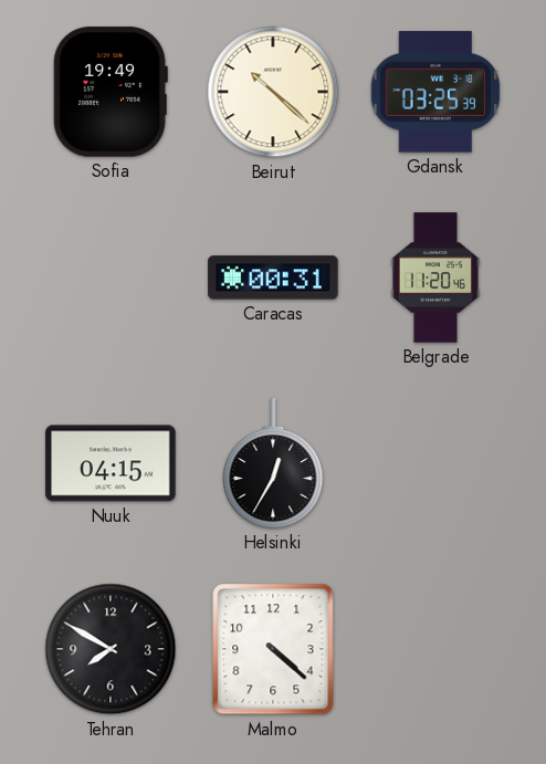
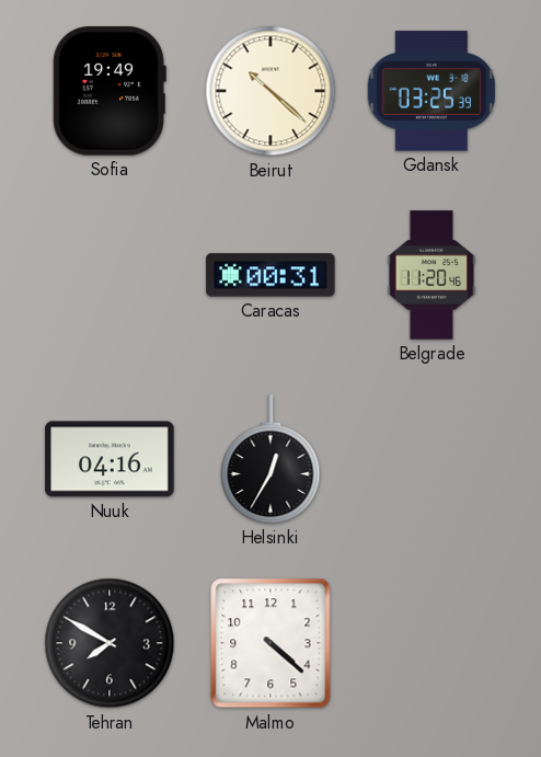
Nuuk: 04:15 -> 04:16
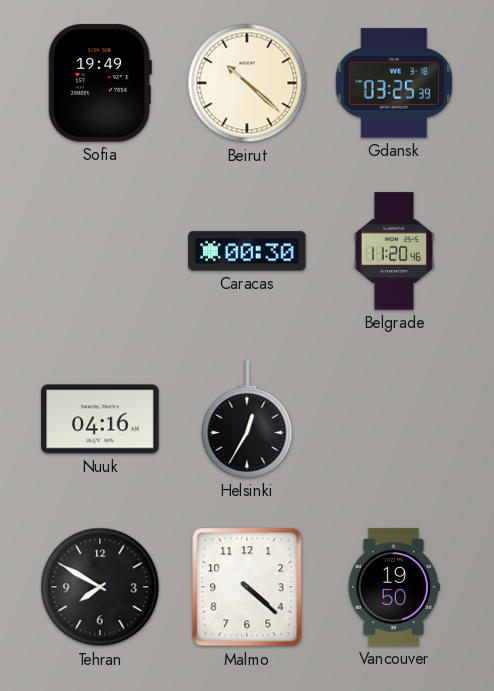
Caracas: 00:31 -> 00:30
Vancouver: none -> 19:50
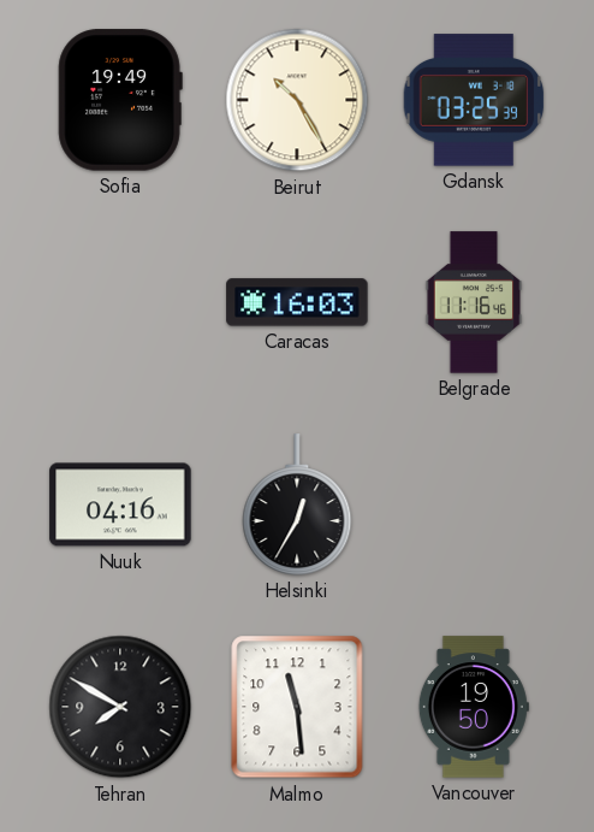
Beirut: 10:22 -> 10:25
Caracas: 00:30 -> 16:03
Belgrade: 11:20 -> 11:16
Malmo: 4:22 -> 11:29
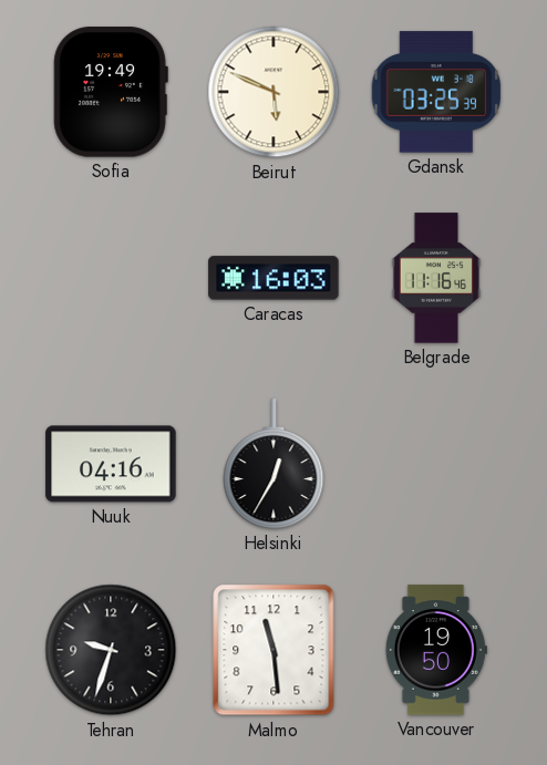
Beirut: 10:25 -> 5:49
Tehran: 7:50 -> 9:33
